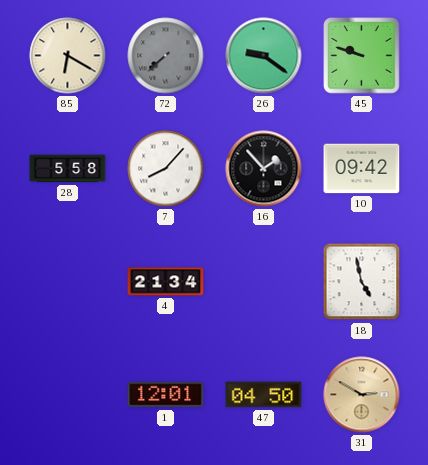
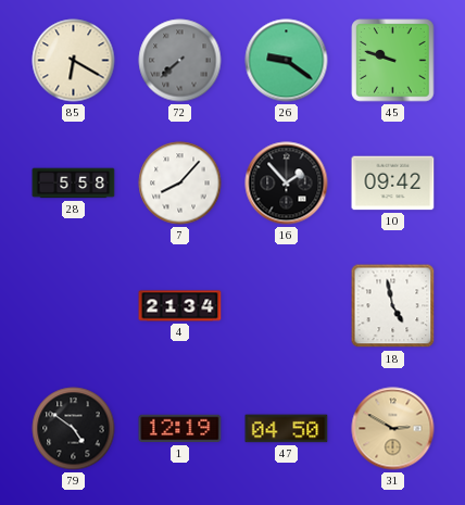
79: none -> 4:51
1: 12:01 -> 12:19
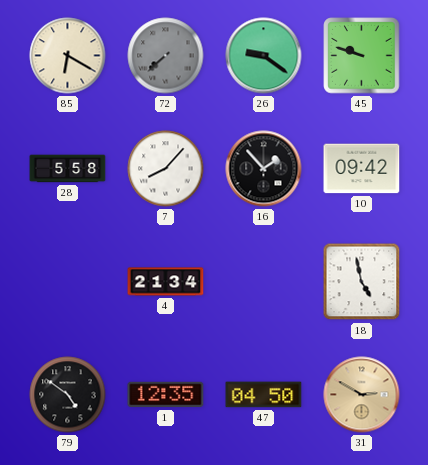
1: 12:19 -> 12:35
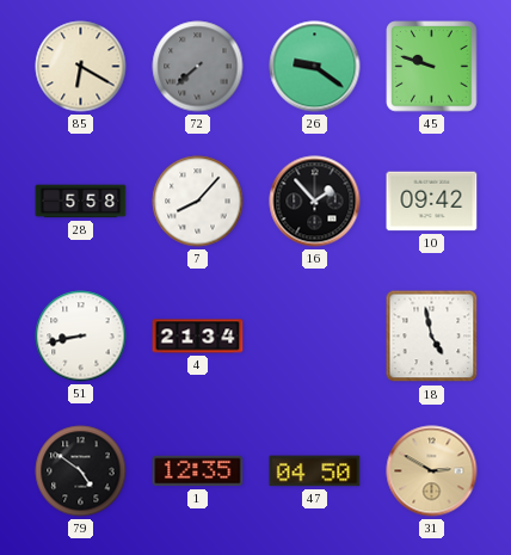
51: none -> 8:43
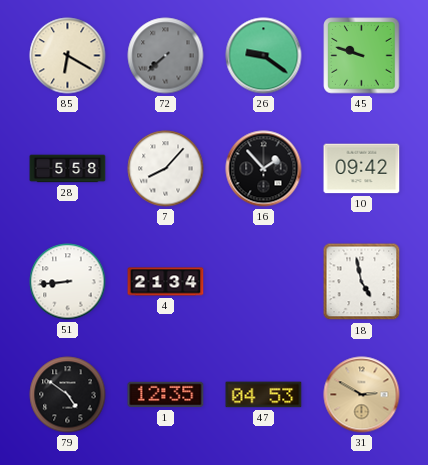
51: 8:43 -> 8:44
47: 04:50 -> 04:53
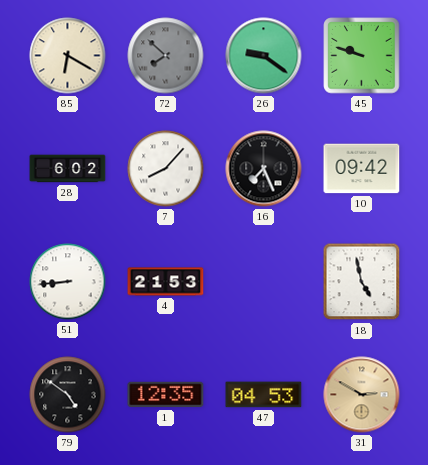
72: 7:38 -> 7:52
28: 5:58 -> 6:02
16: 1:53 -> 7:26
4: 21:34 -> 21:53
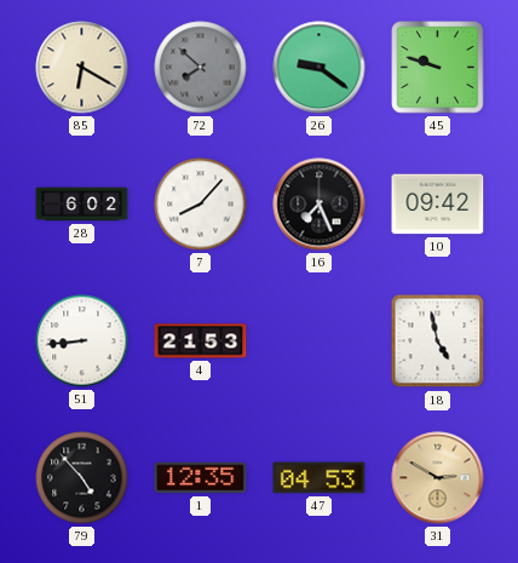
79: 4:51 -> 4:53
